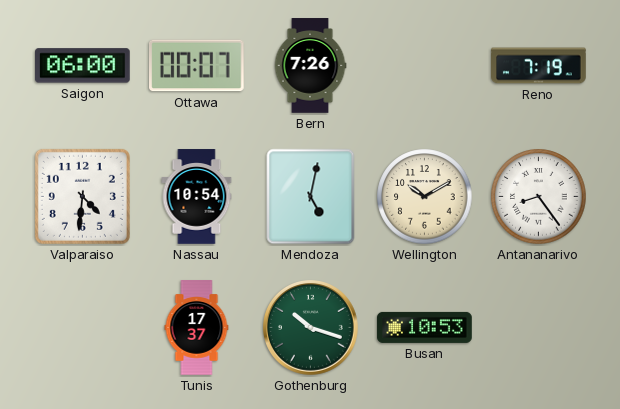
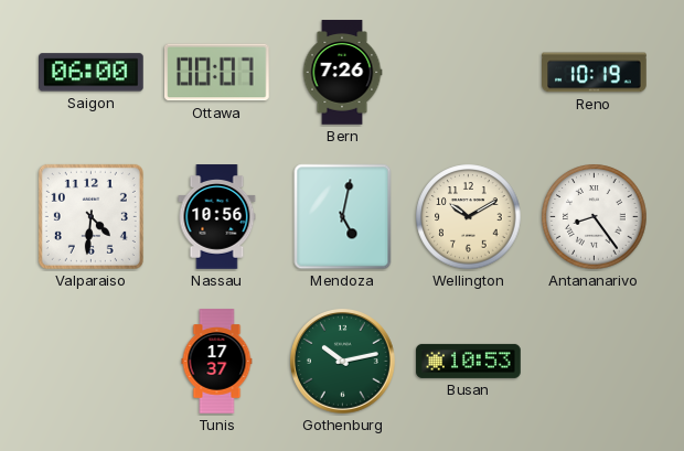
Reno: 7:19 -> 10:19
Nassau: 10:54 -> 10:56
Gothenburg: 10:18 -> 10:13
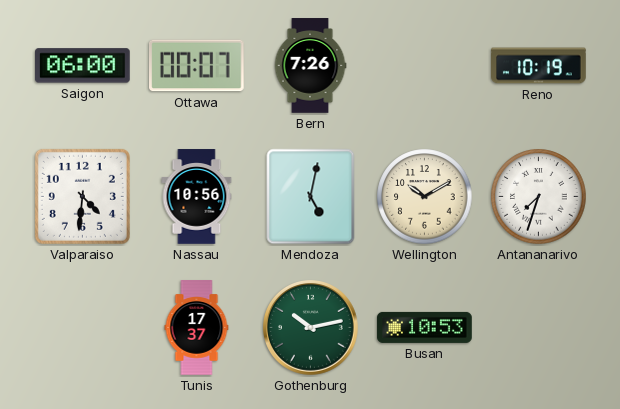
Antananarivo: 8:24 -> 7:33
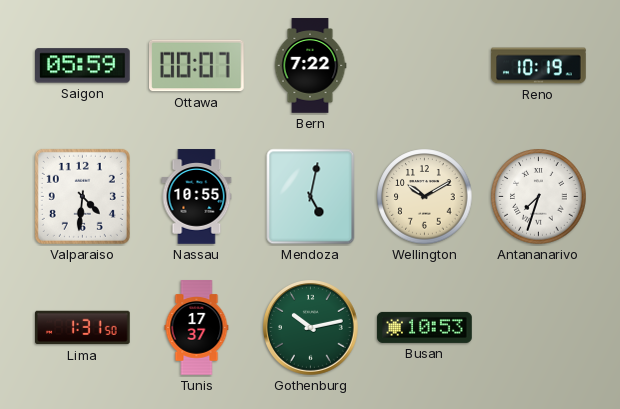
Saigon: 06:00 -> 05:59
Bern: 7:26 -> 7:22
Nassau: 10:56 -> 10:55
Lima: none -> 1:31
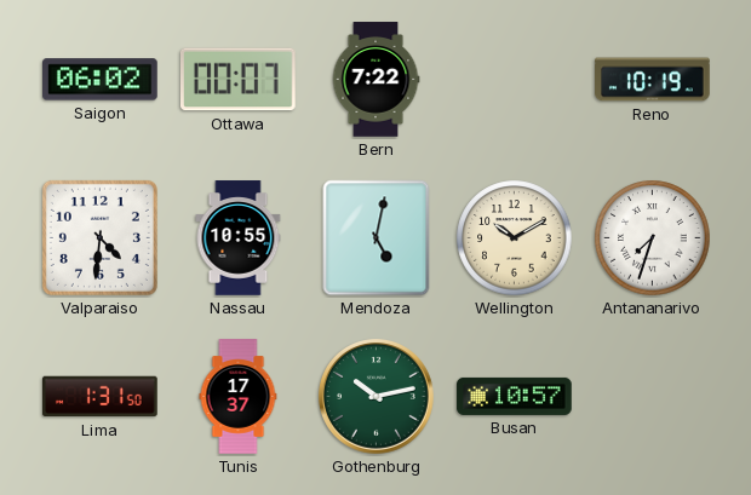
Saigon: 05:59 -> 06:02
Busan: 10:53 -> 10:57
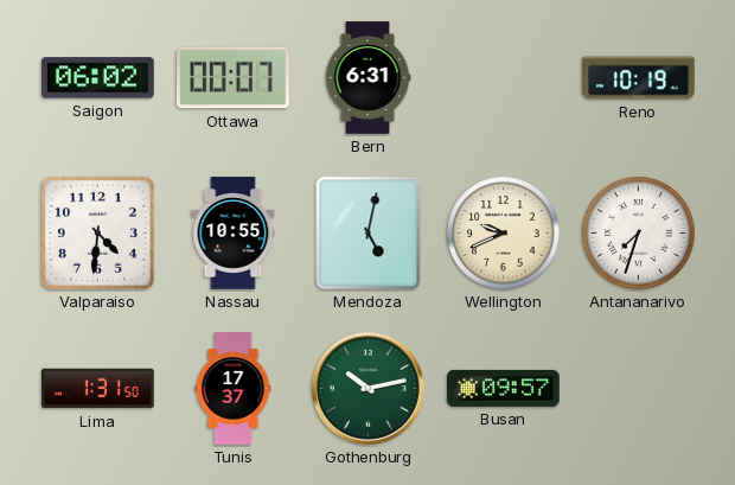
Bern: 7:22 -> 6:31
Wellington: 10:10 -> 9:41
Busan: 10:57 -> 09:57
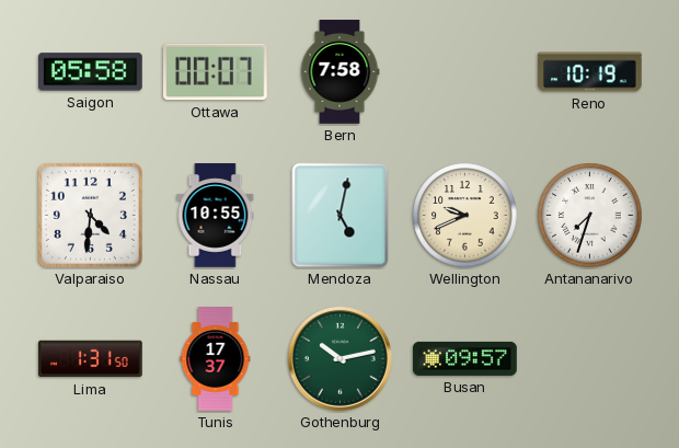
Saigon: 06:02 -> 05:58
Bern: 6:31 -> 7:58
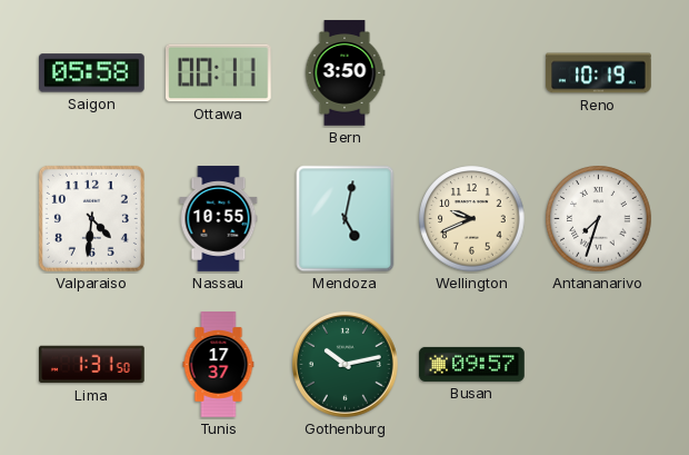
Ottawa: 00:07 -> 00:11
Bern: 7:58 -> 3:50
